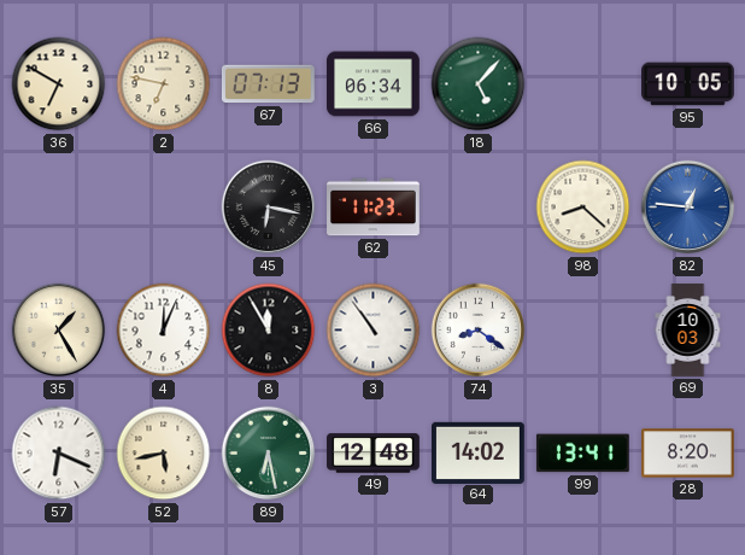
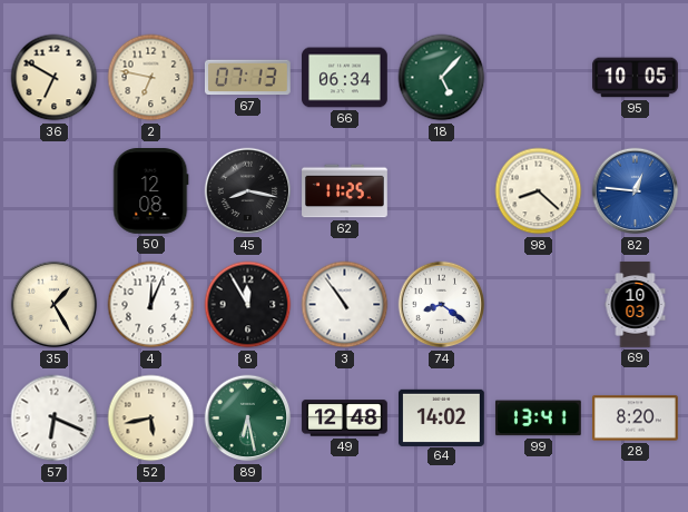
50: none -> 12:08
45: 6:17 -> 8:17
62: 11:23 -> 11:25
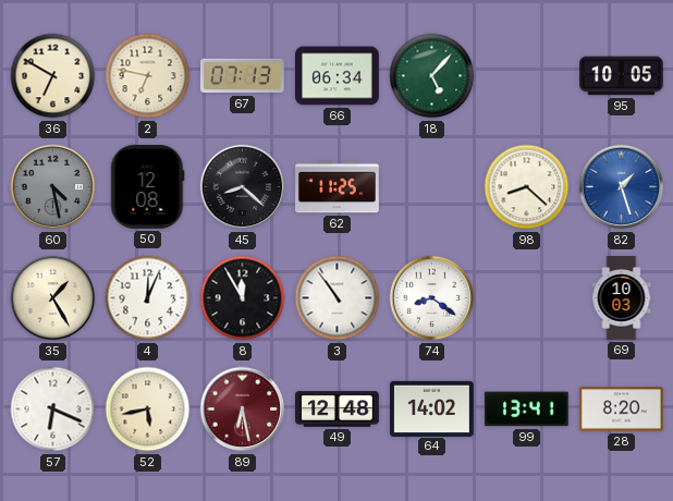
60: none -> 4:28
45: 8:17 -> 8:22
82: 12:46 -> 1:27
89 dial: green -> burgundy
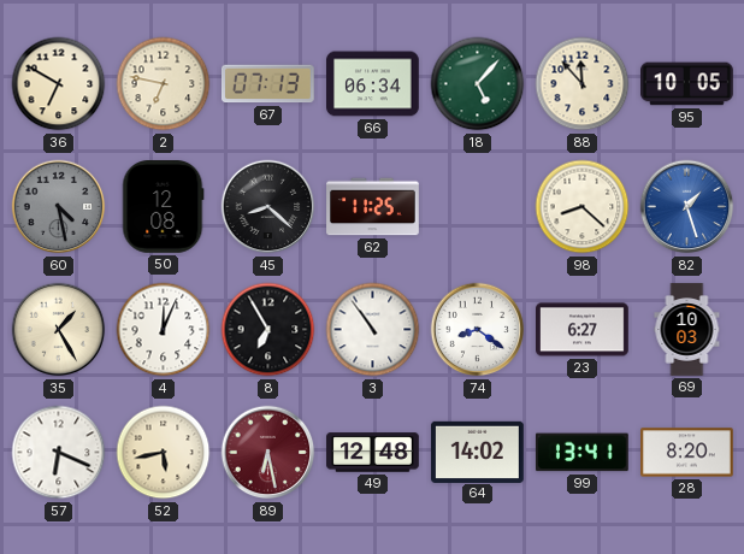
88: none -> 11:53
8: 11:55 -> 6:55
23: none -> 6:27
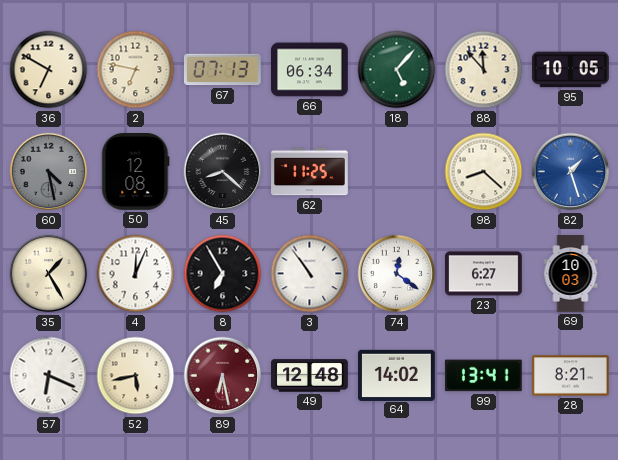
74: 8:21 -> 12:21
28: 8:20 -> 8:21
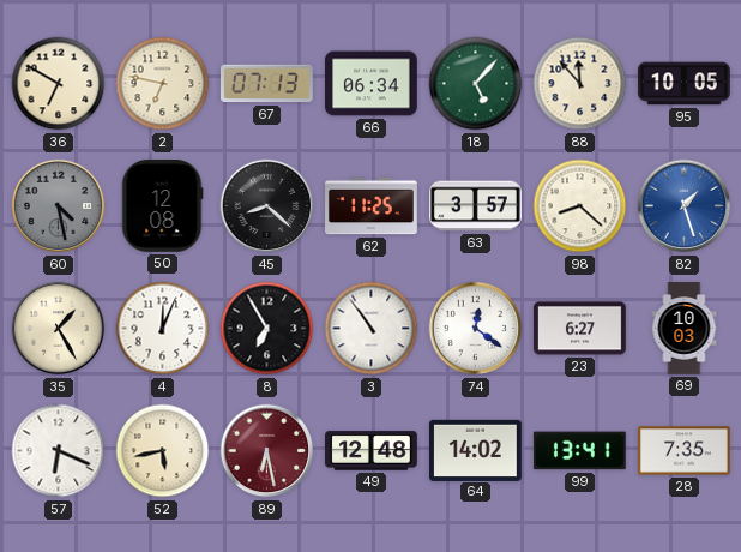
63: none -> 3:57
28: 8:21 -> 7:35
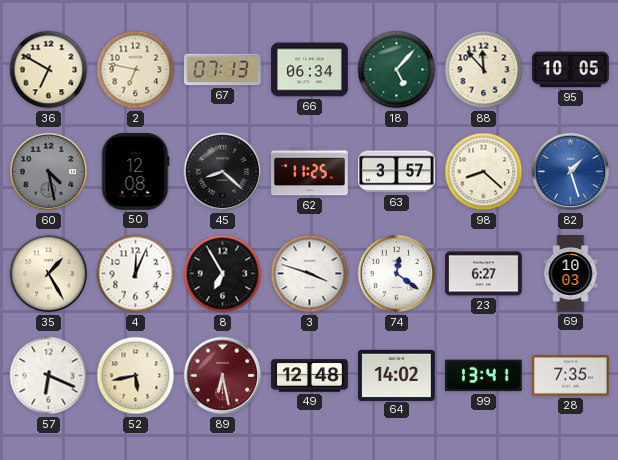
3: 10:54 -> 3:48
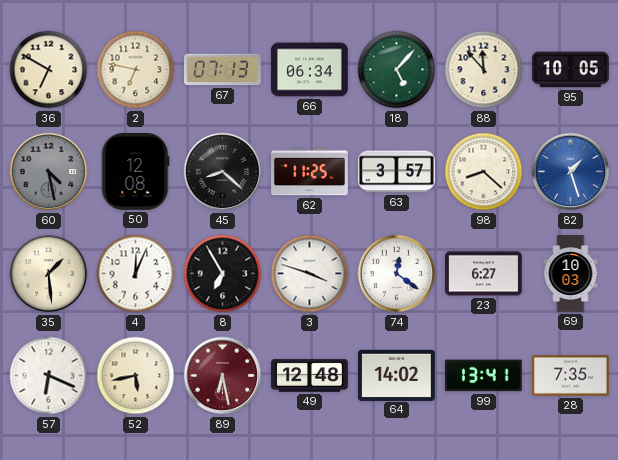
35: 1:25 -> 1:29
